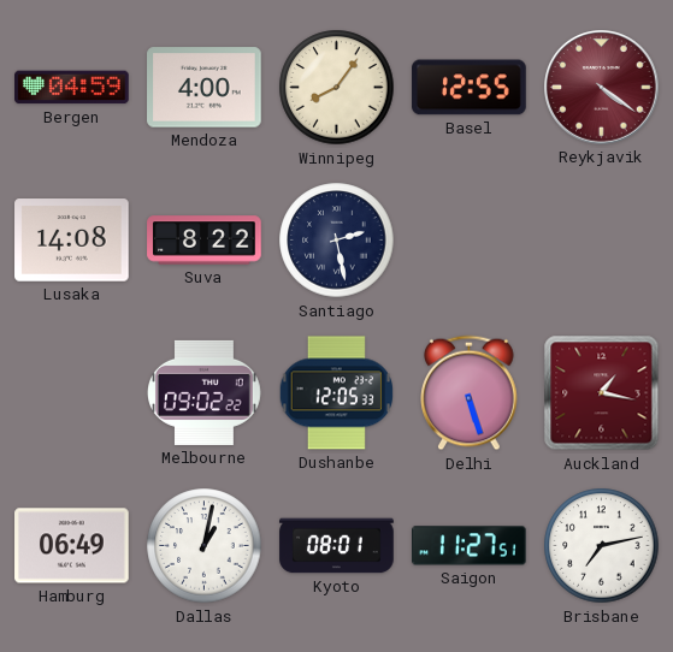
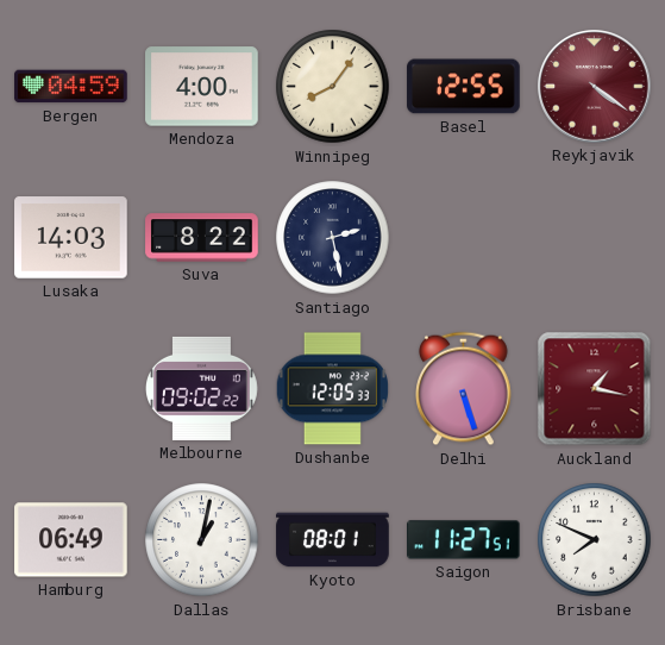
Lusaka: 14:08 -> 14:03
Brisbane: 7:13 -> 7:49
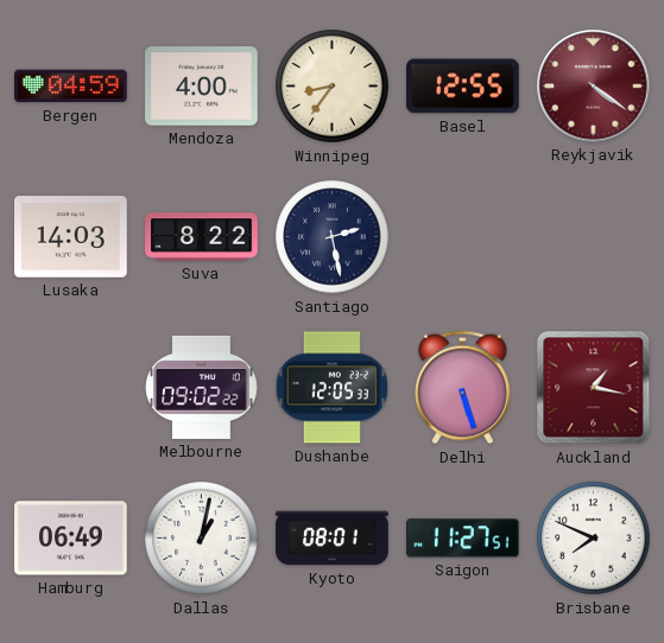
Winnipeg: 8:06 -> 8:36
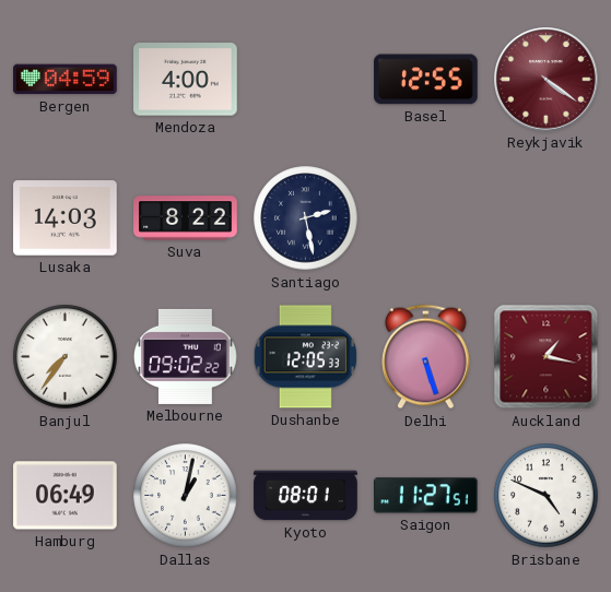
Winnipeg: 8:36 -> none
Banjul: none -> 7:36
Brisbane: 7:49 -> 4:49
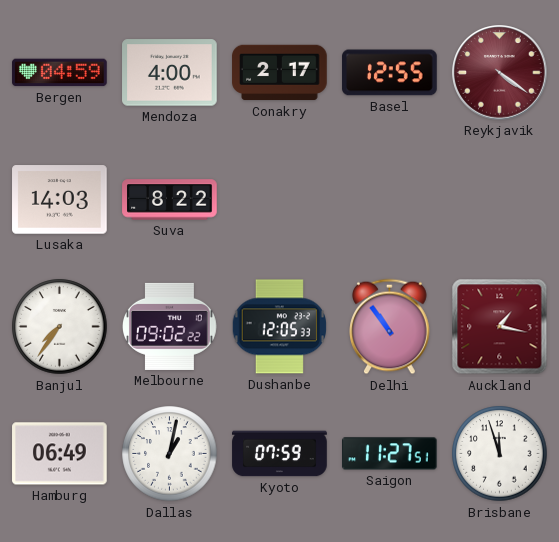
Conakry: none -> 2:17
Santiago: 2:28 -> none
Delhi: 5:27 -> 10:54
Kyoto: 08:01 -> 07:59
Brisbane: 4:49 -> 11:57
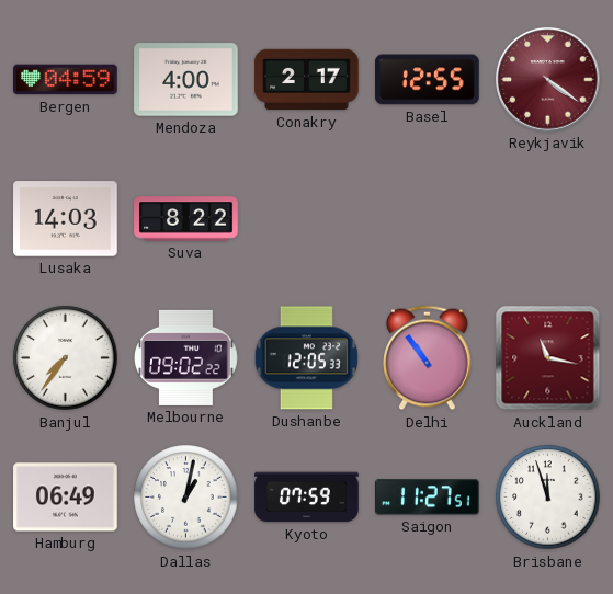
Auckland: 1:17 -> 11:17
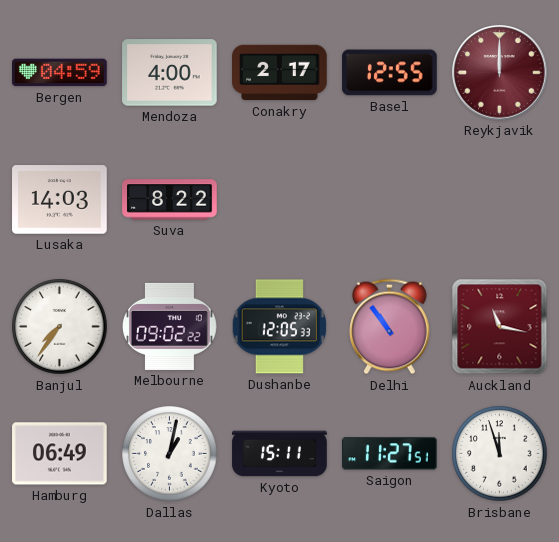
Reykjavik: 4:21 -> 12:00
Kyoto: 07:59 -> 15:11
